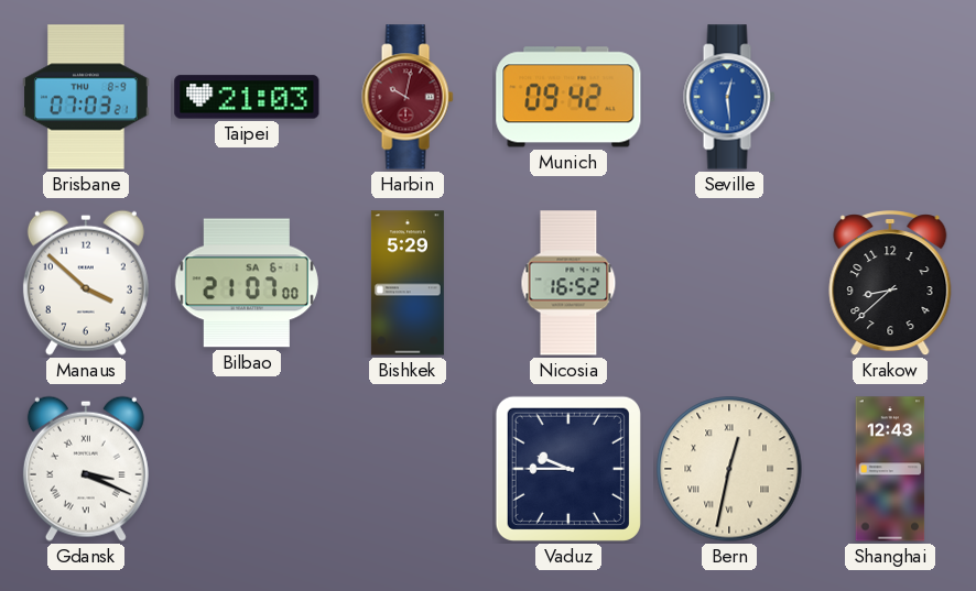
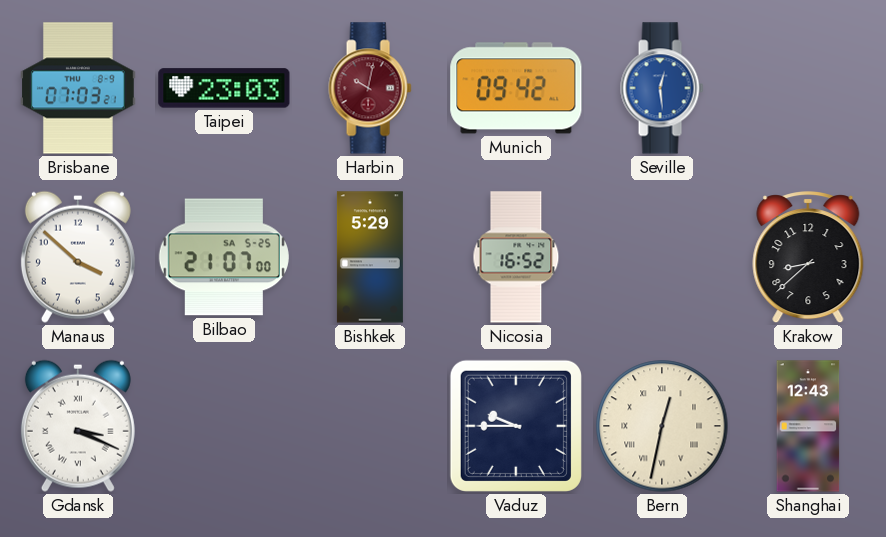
Taipei: 21:03 -> 23:03
Bilbao date: SA 6-1 -> SA 5-25
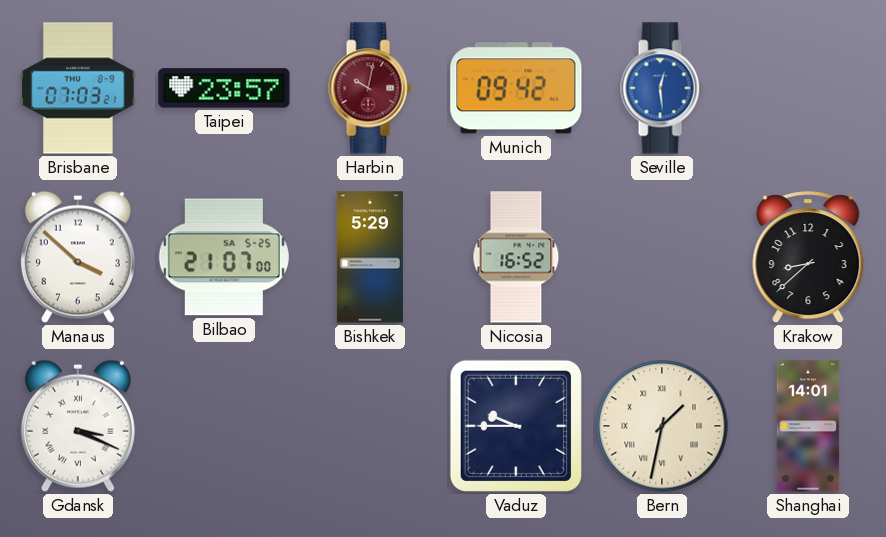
Taipei: 23:03 -> 23:57
Bern: 12:32 -> 1:32
Shanghai: 12:43 -> 14:01
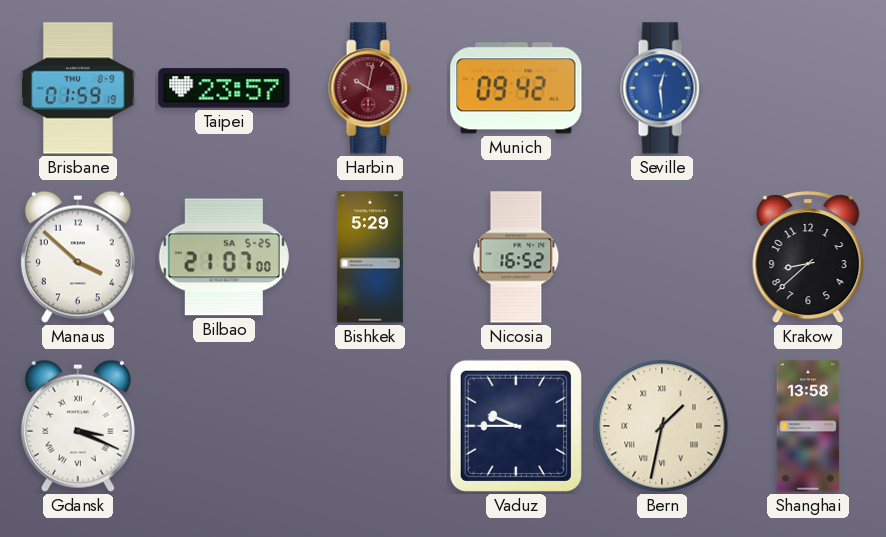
Brisbane: 07:03 -> 01:59
Shanghai: 14:01 -> 13:58
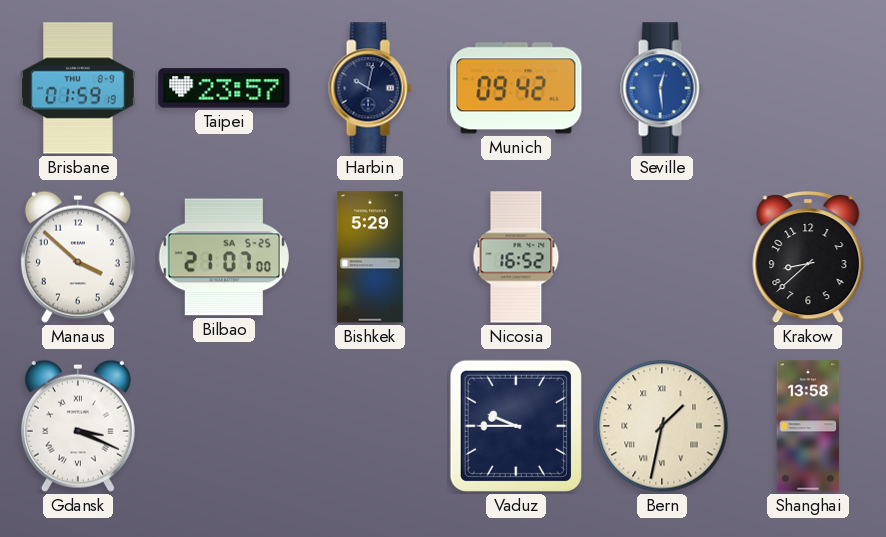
Harbin dial: burgundy -> navy
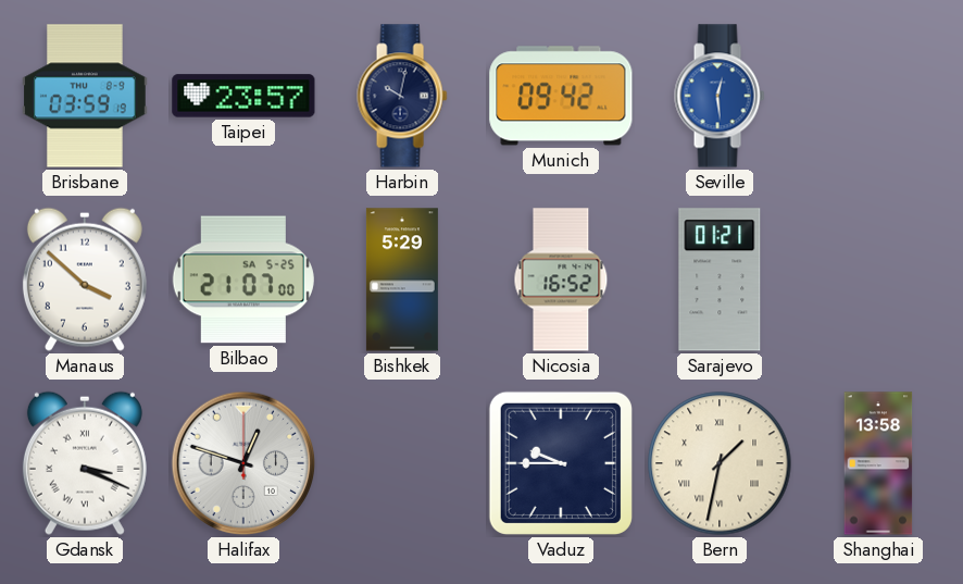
Brisbane: 01:59 -> 03:59
Sarajevo: none -> 01:21
Krakow: 8:38 -> none
Halifax: none -> 12:48
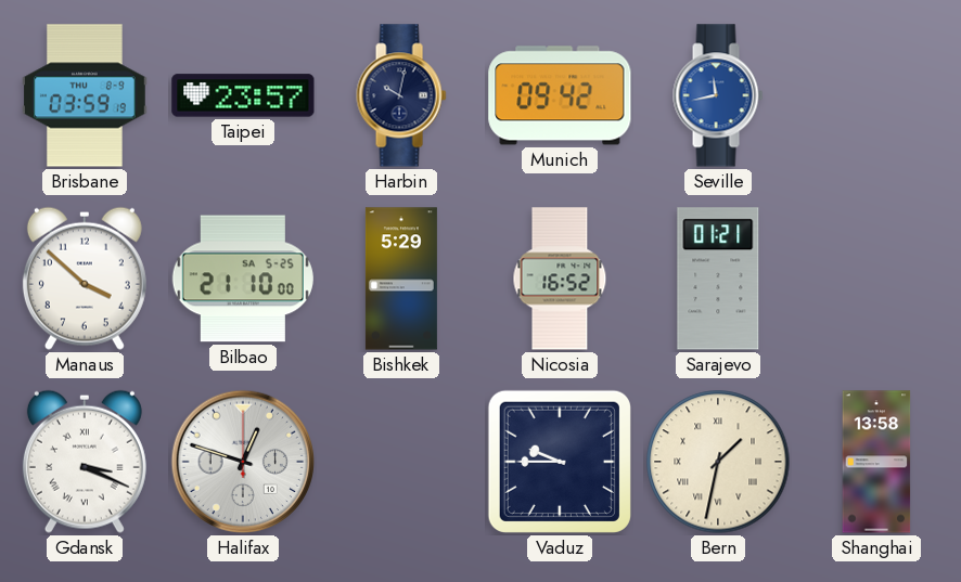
Seville: 12:29 -> 11:43
Bilbao: 21:07 -> 21:10
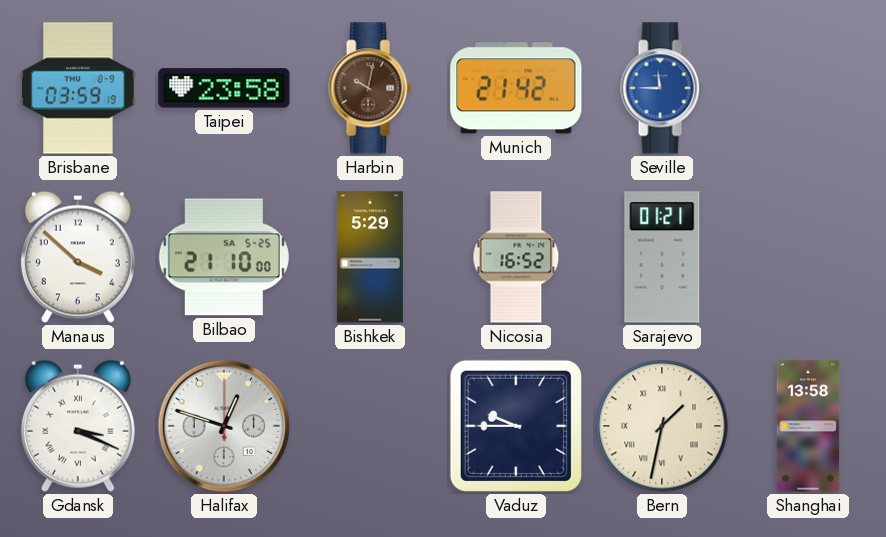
Taipei: 23:57 -> 23:58
Harbin dial: navy -> brown
Munich: 09:42 -> 21:42
Seville: 11:43 -> 11:45
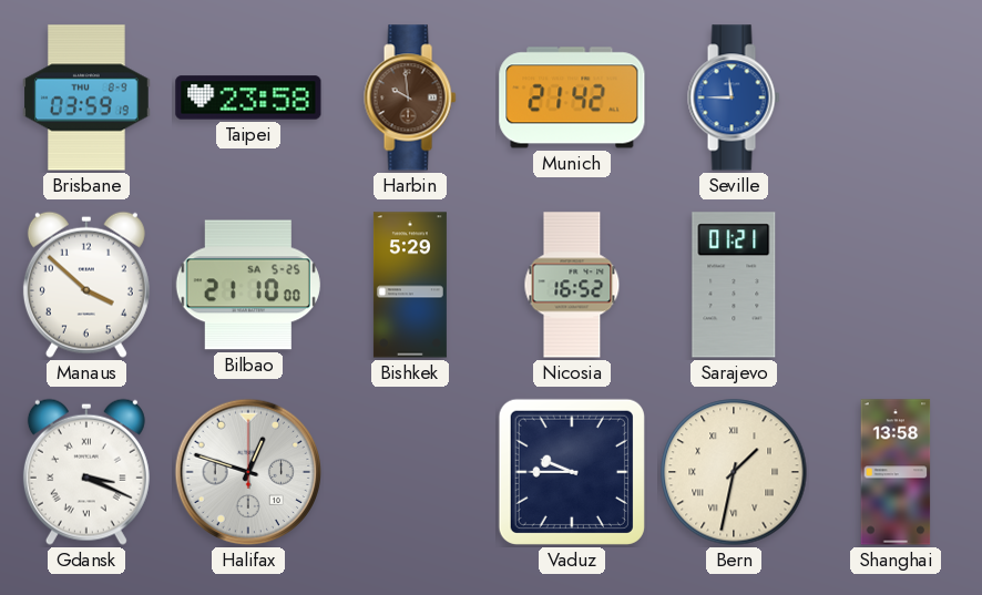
Harbin: 10:02 -> 9:59
